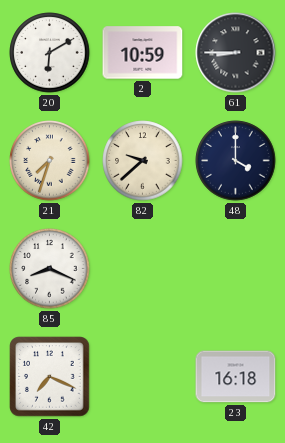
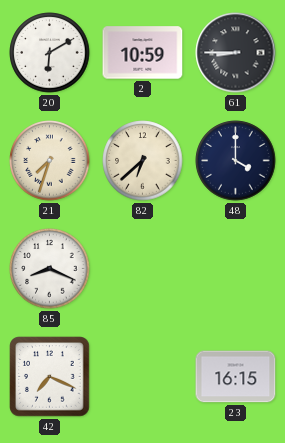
82: 9:38 -> 6:38
23: 16:18 -> 16:15
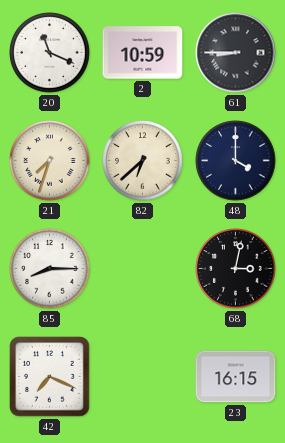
20: 6:10 -> 11:19
85: 8:19 -> 8:15
68: none -> 3:02
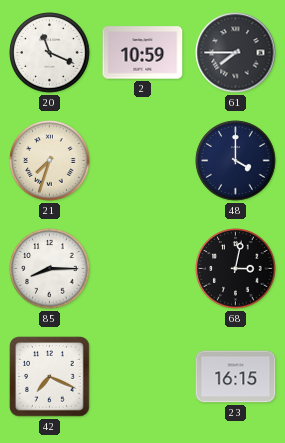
61: 8:45 -> 7:45
82: 6:38 -> none
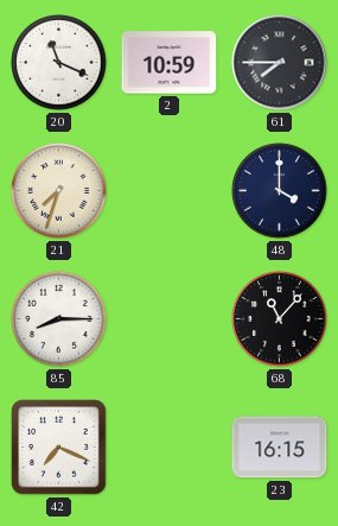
68: 3:02 -> 11:07
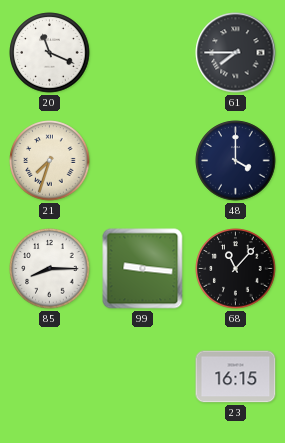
2: 10:59 -> none
99: none -> 9:16
42: 7:19 -> none
